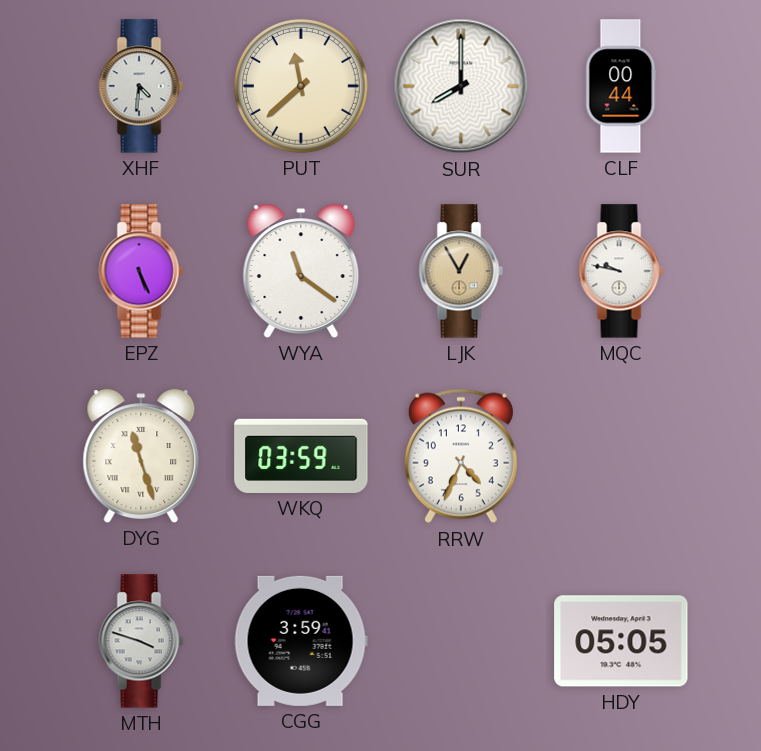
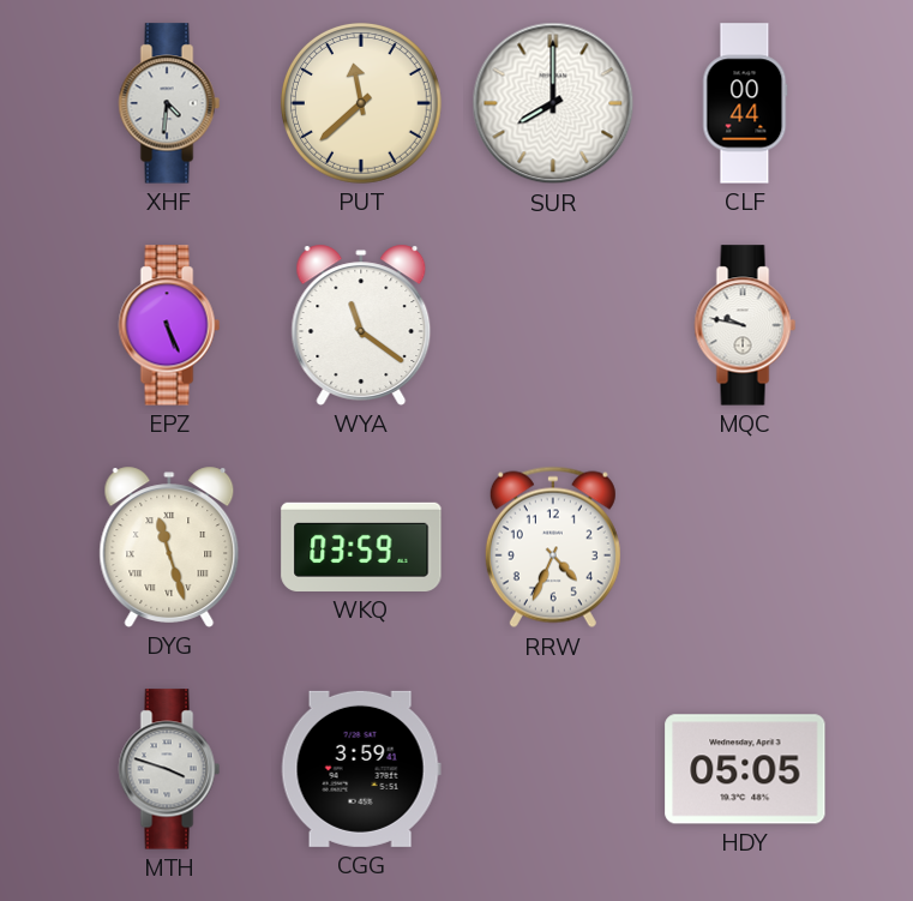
LJK: 12:55 -> none
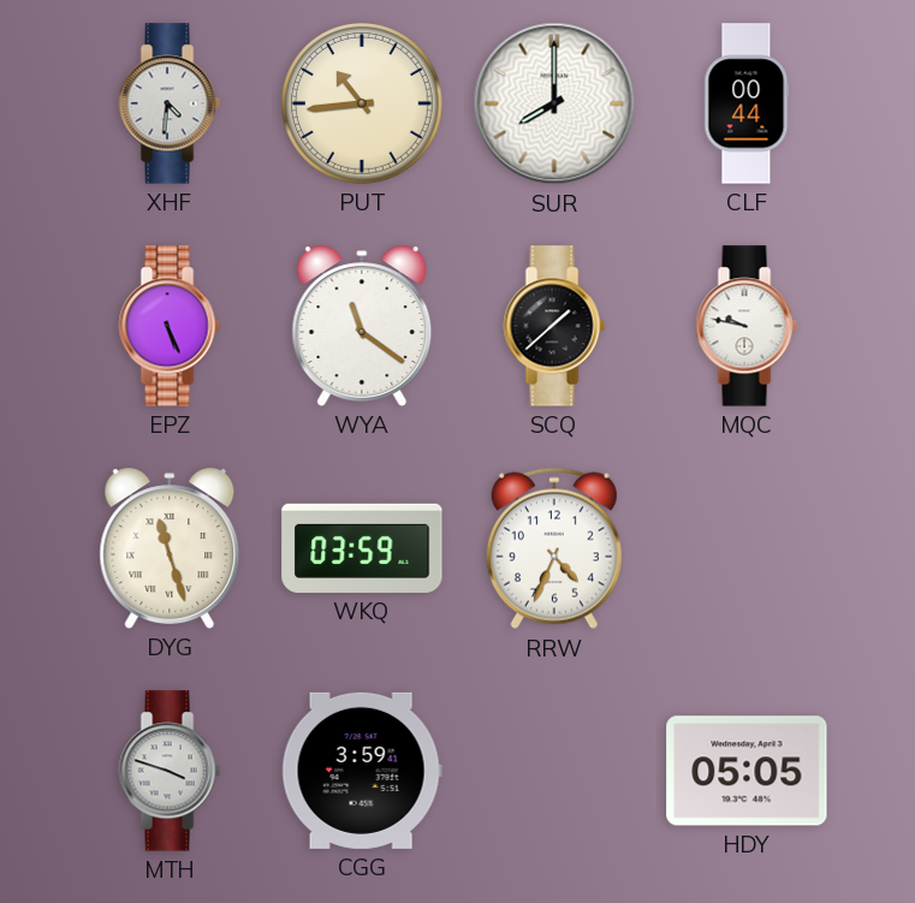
PUT: 11:38 -> 10:44
SCQ: none -> 1:38
